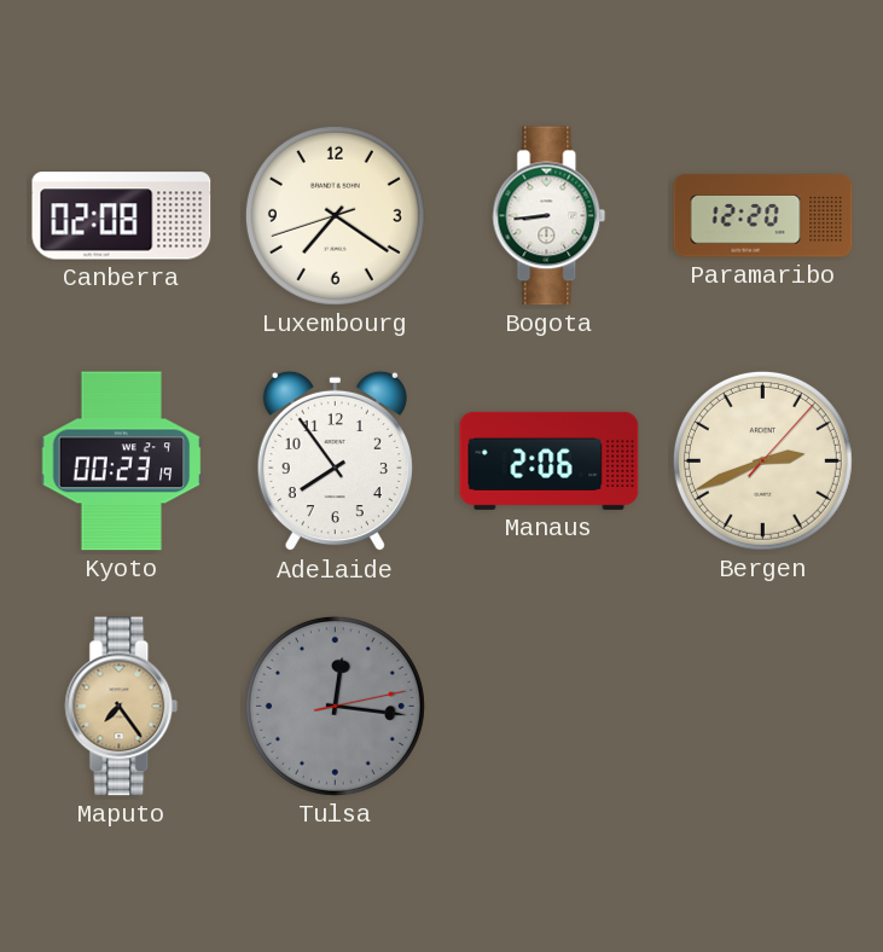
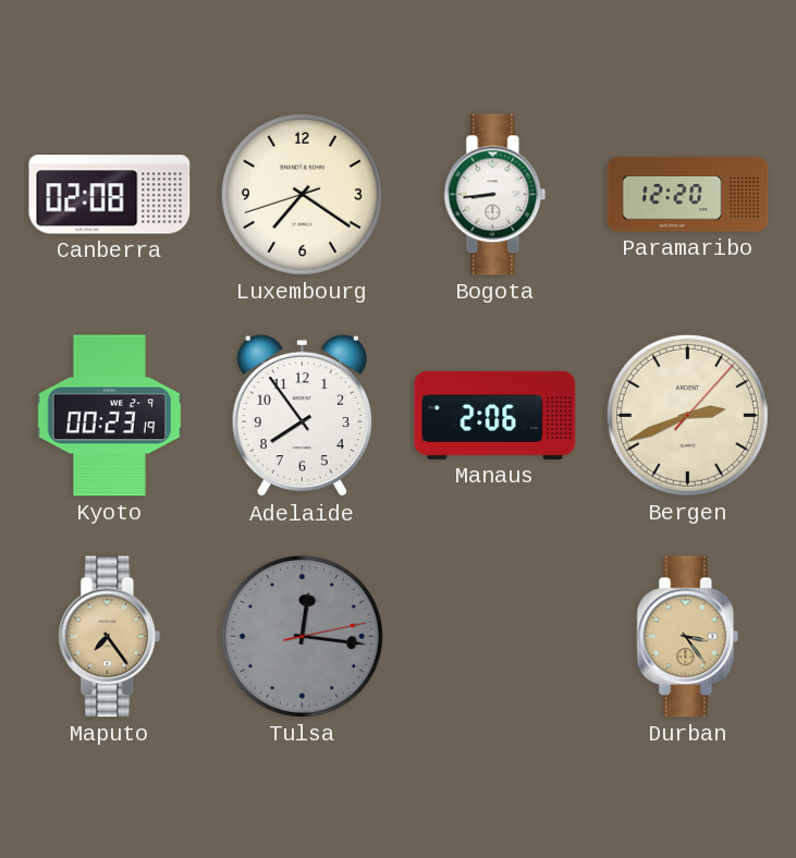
Durban: none -> 3:24
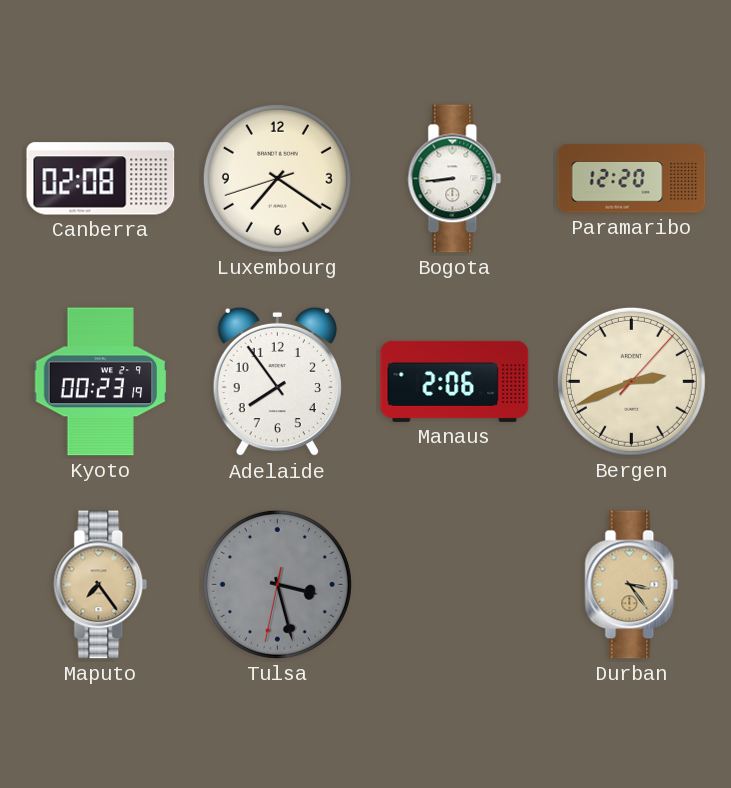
Tulsa: 12:16 -> 3:27
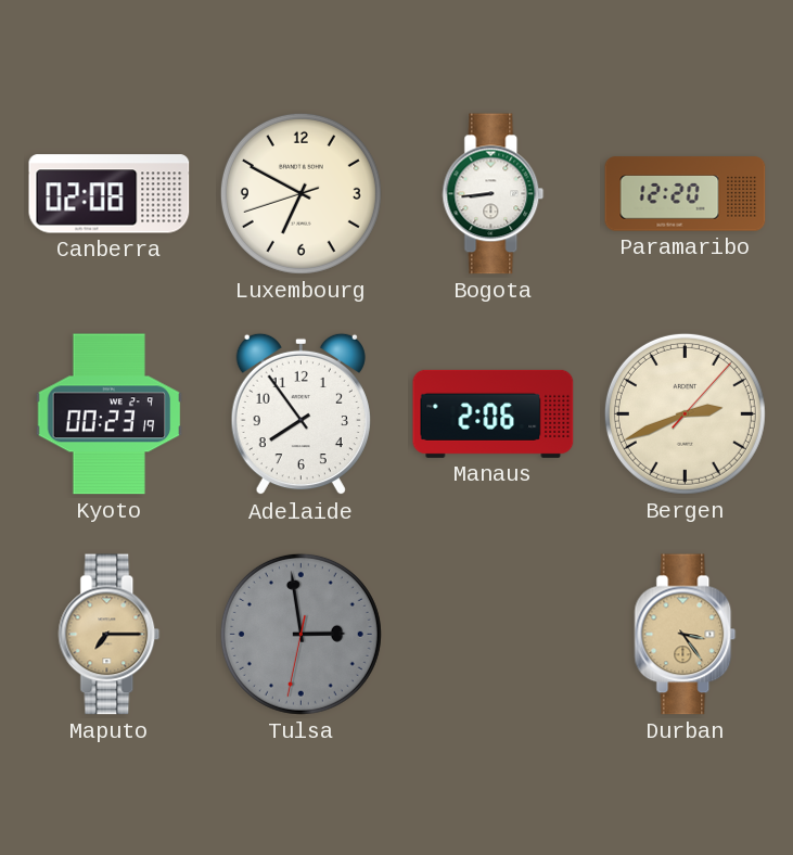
Luxembourg: 7:20 -> 6:49
Maputo: 7:24 -> 7:15
Tulsa: 3:27 -> 2:58
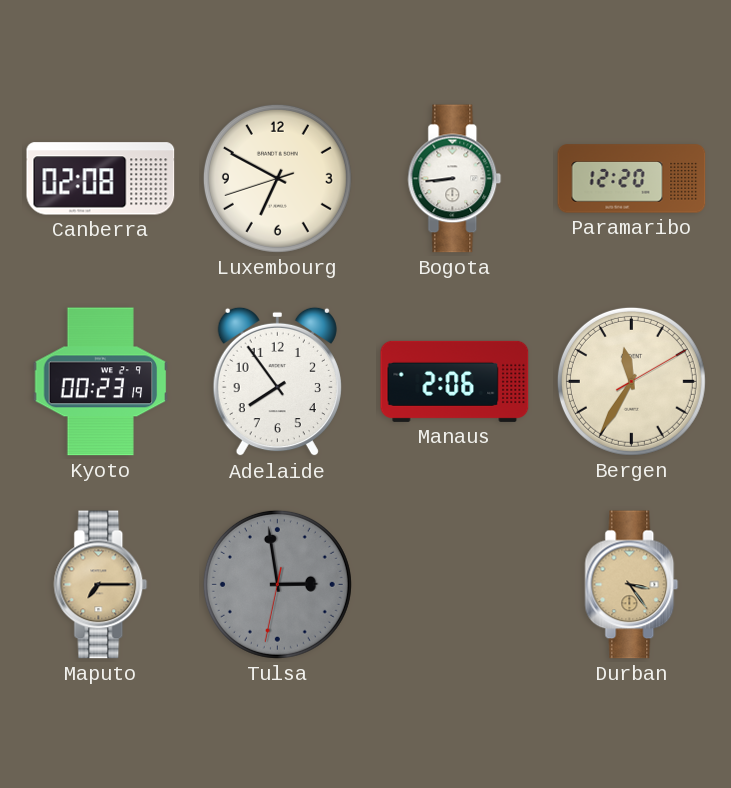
Bergen: 2:41 -> 11:35
